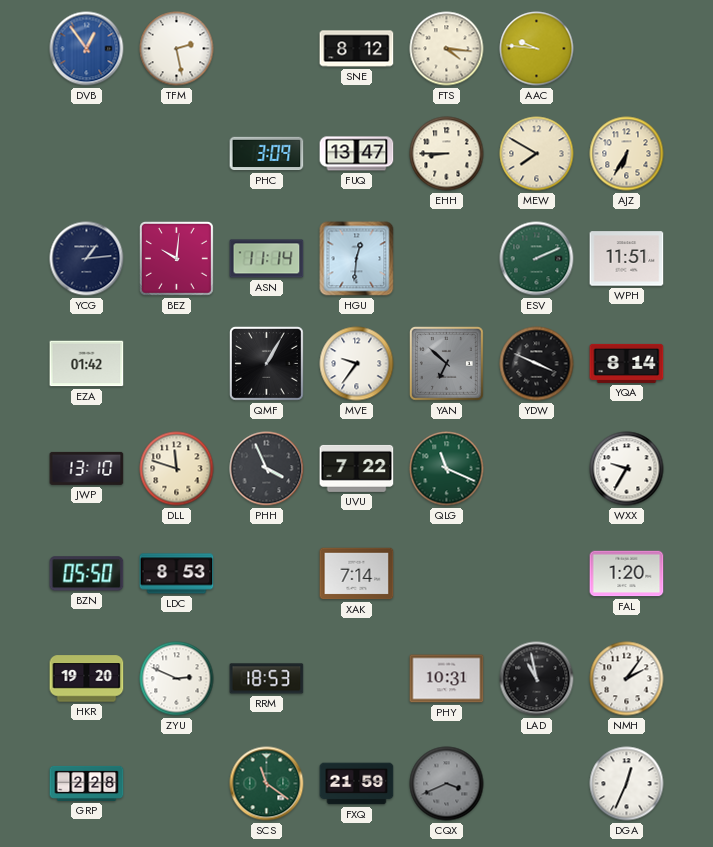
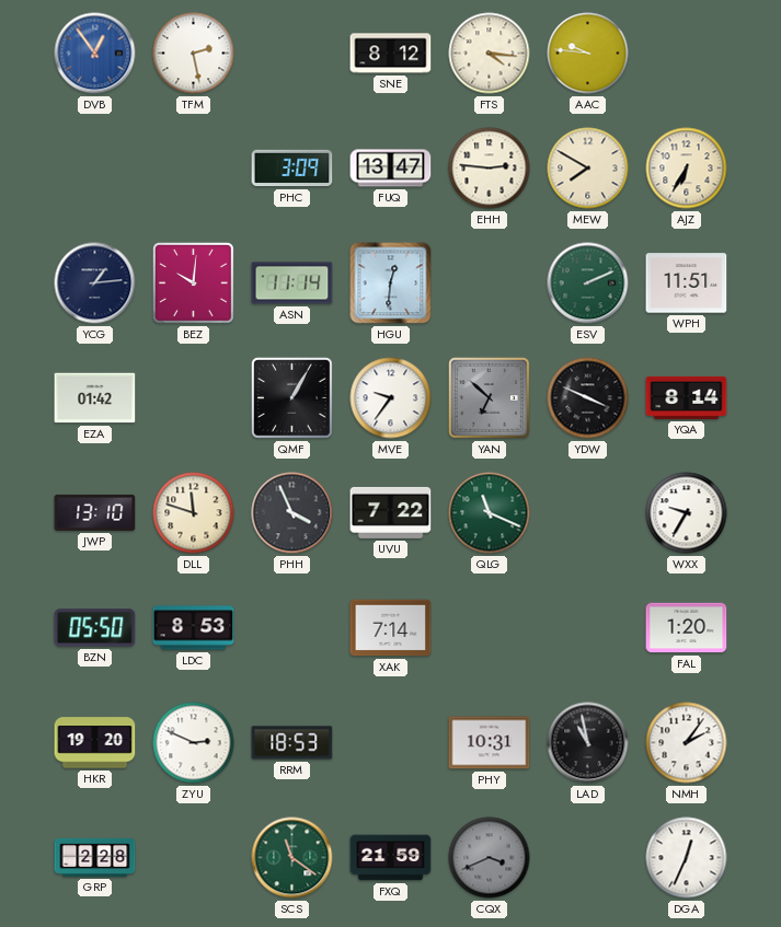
EHH: 8:45 -> 2:46
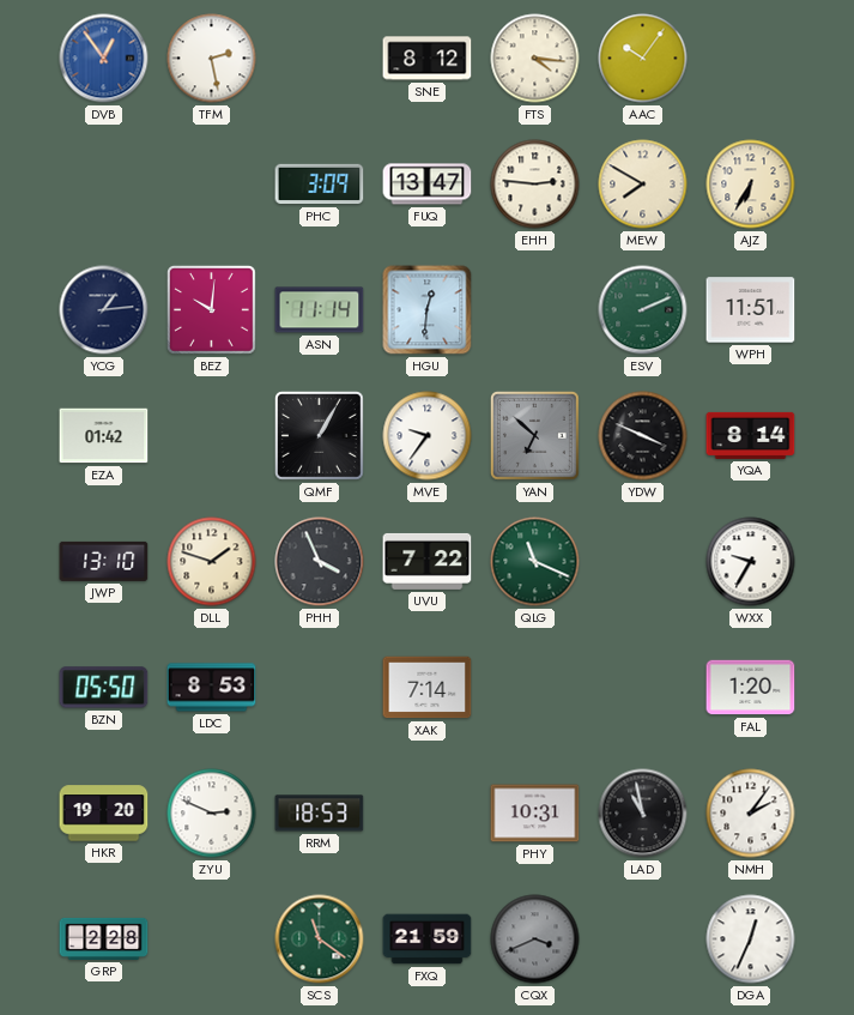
AAC: 9:46 -> 10:06
DLL: 11:48 -> 1:48
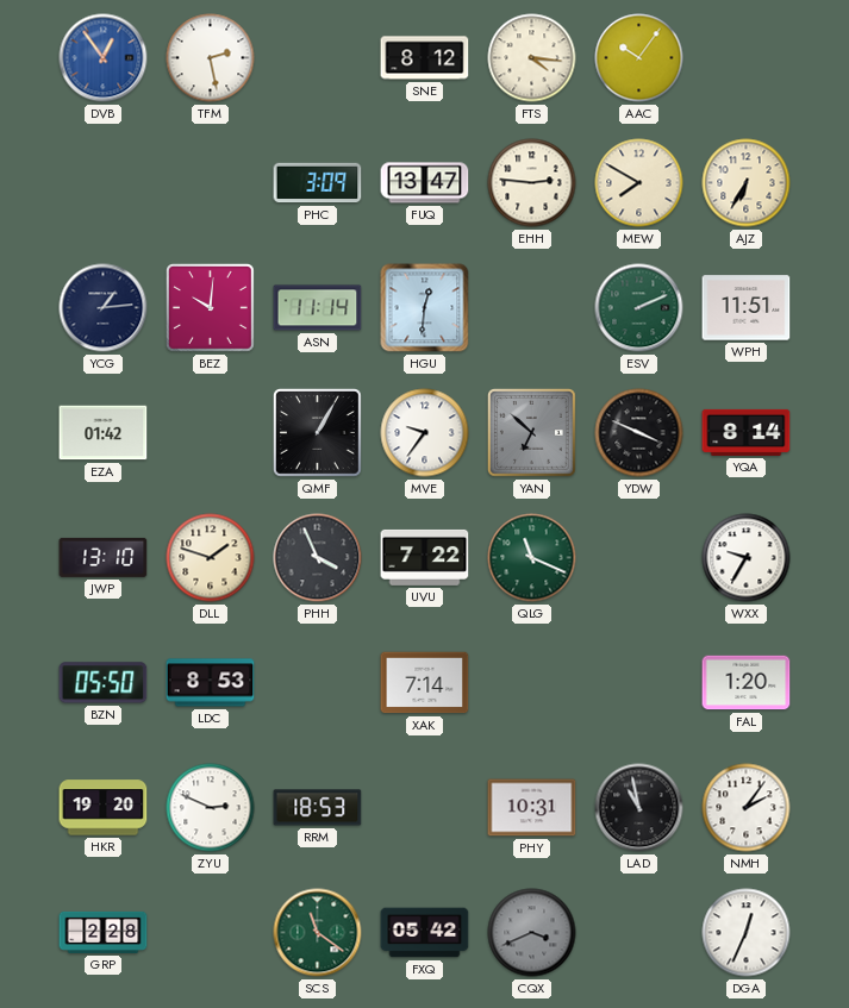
FXQ: 21:59 -> 05:42
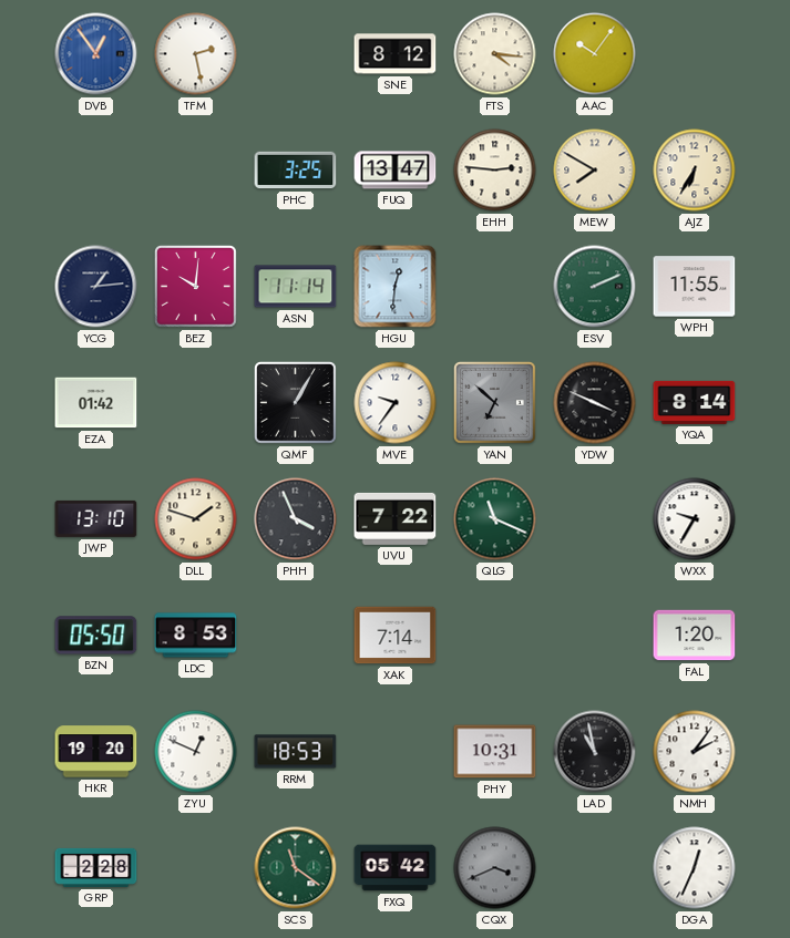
PHC: 3:09 -> 3:25
WPH: 11:51 -> 11:55
ZYU: 2:49 -> 12:49
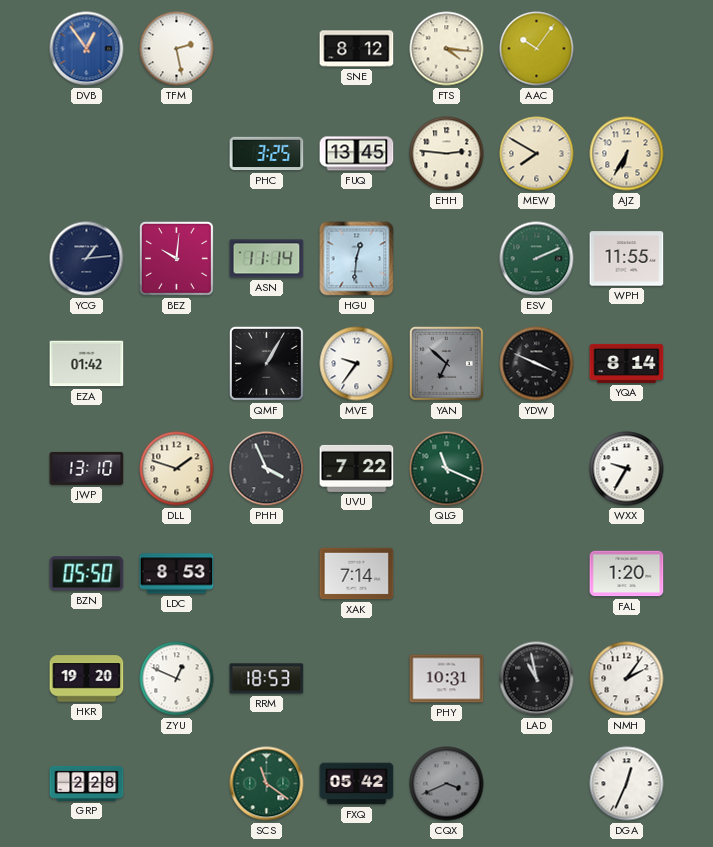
FUQ: 13:47 -> 13:45
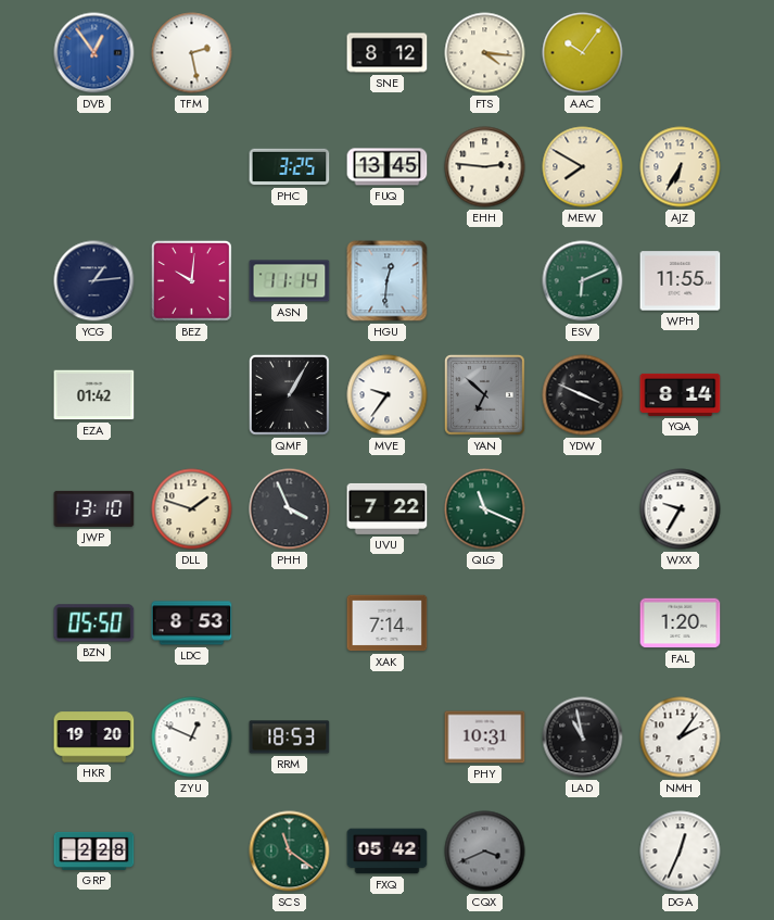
ESV: 2:11 -> 6:11
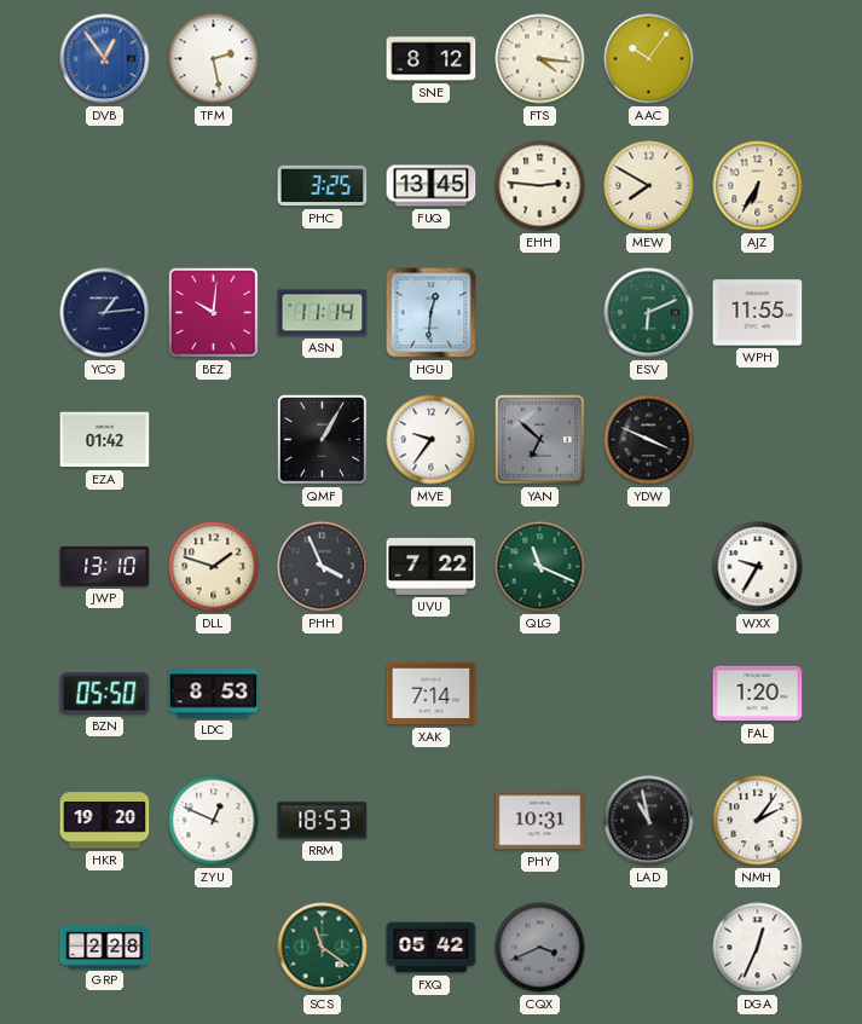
YQA: 8:14 -> none
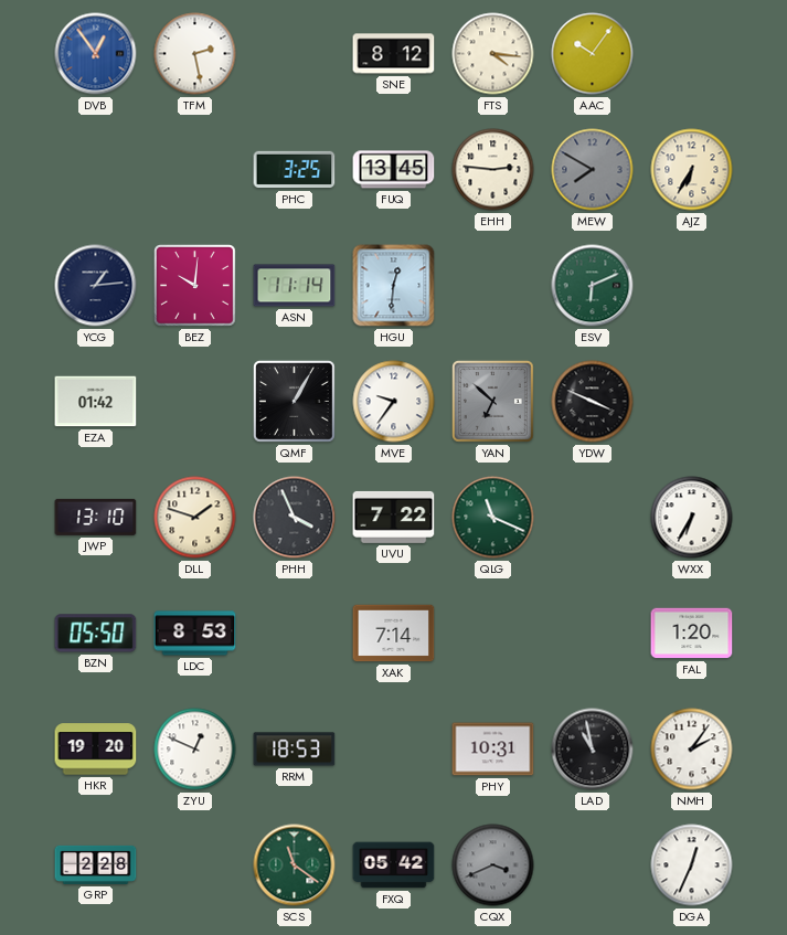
MEW dial: cream -> grey
WPH: 11:55 -> none
WXX: 9:35 -> 6:35
